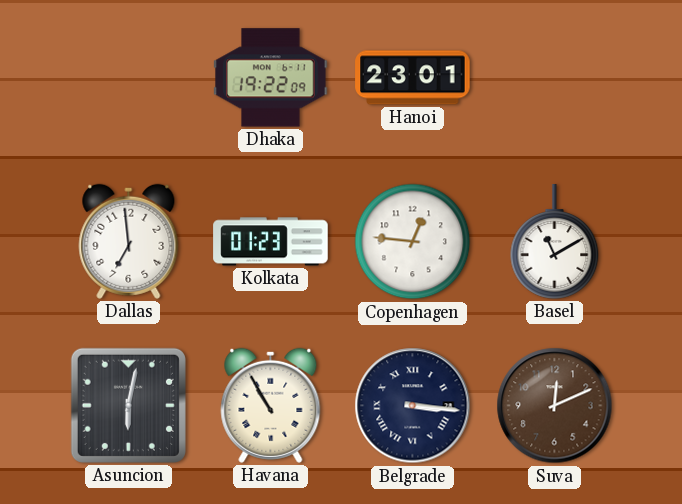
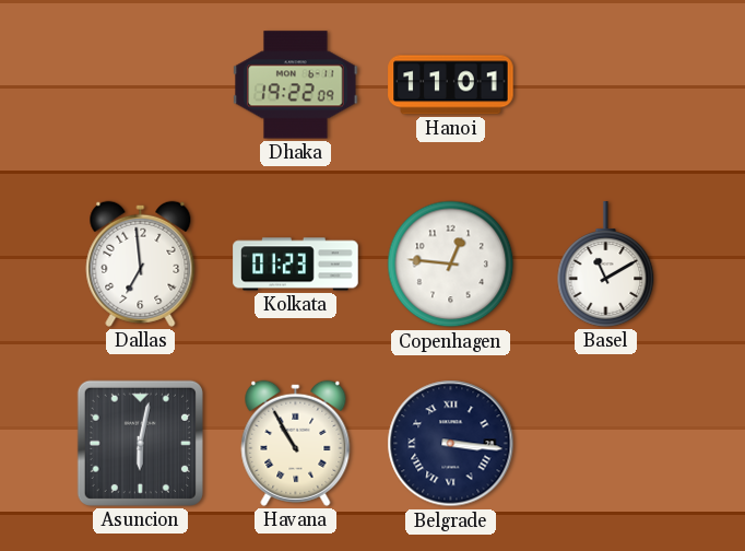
Hanoi: 23:01 -> 11:01
Suva: 12:11 -> none
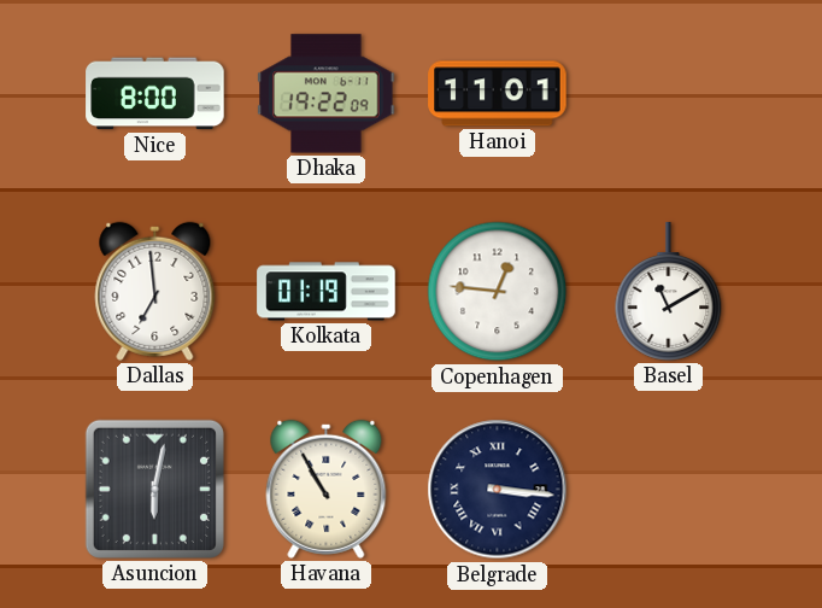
Nice: none -> 8:00
Kolkata: 01:23 -> 01:19
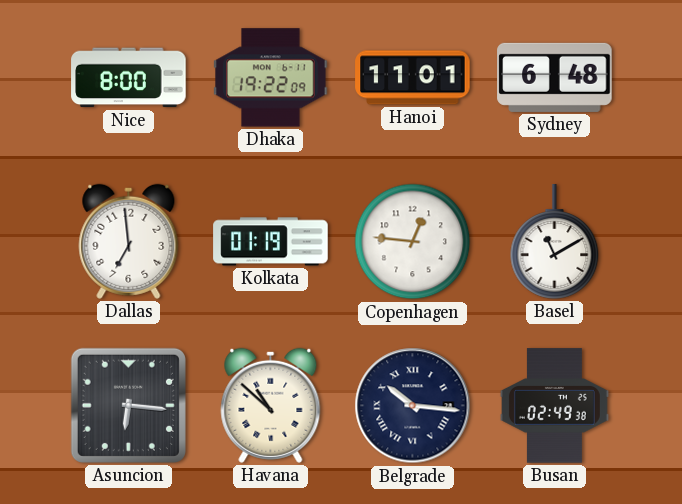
Sydney: none -> 6:48
Asuncion: 6:02 -> 6:16
Havana: 10:55 -> 10:52
Belgrade: 3:16 -> 10:16
Busan: none -> 02:49
